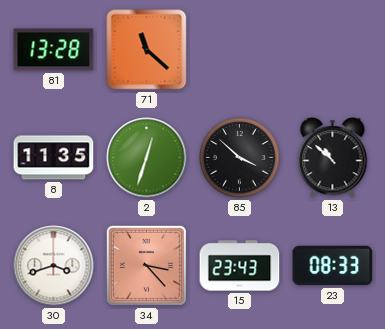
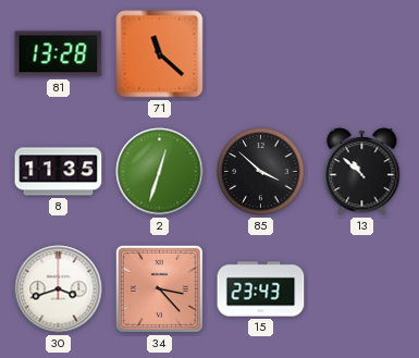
23: 08:33 -> none
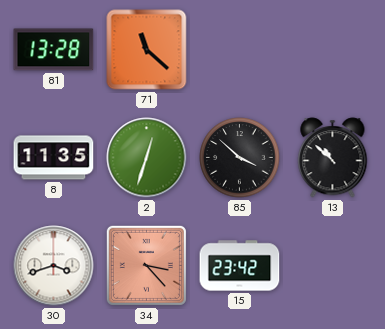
15: 23:43 -> 23:42
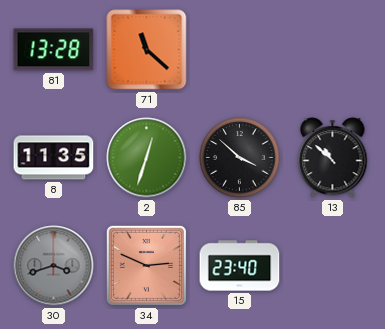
30 dial: white -> grey
34: 3:23 -> 2:49
15: 23:42 -> 23:40
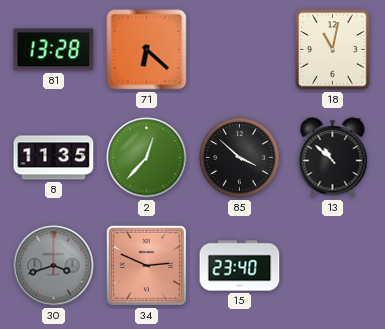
71: 11:22 -> 6:22
18: none -> 11:02
2: 12:33 -> 12:37
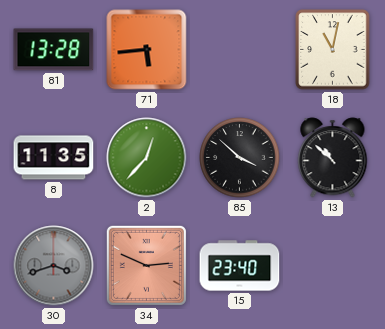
71: 6:22 -> 5:44
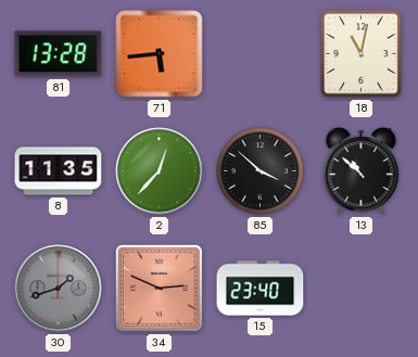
30: 3:42 -> 1:42
